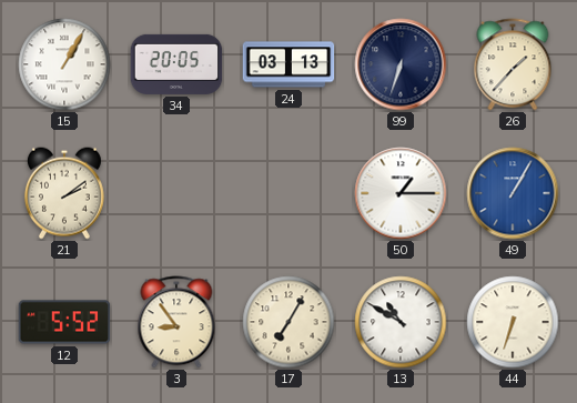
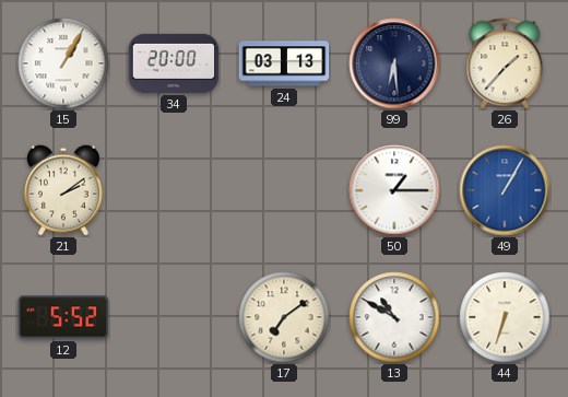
34: 20:05 -> 20:00
99: 6:33 -> 6:29
3: 8:54 -> none
17: 7:05 -> 7:09
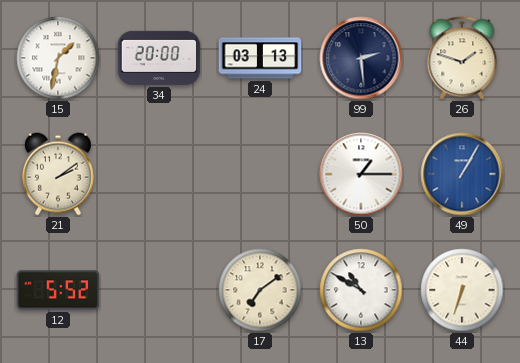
15: 1:05 -> 1:32
99: 6:29 -> 2:29
26: 1:37 -> 1:48
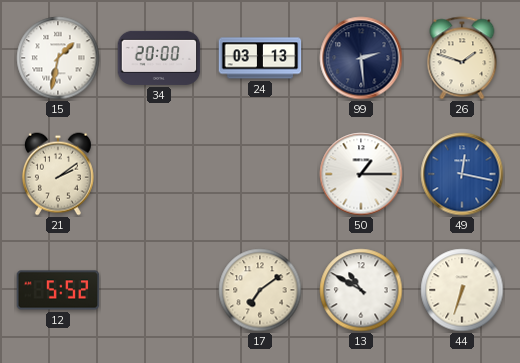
49: 1:05 -> 12:17
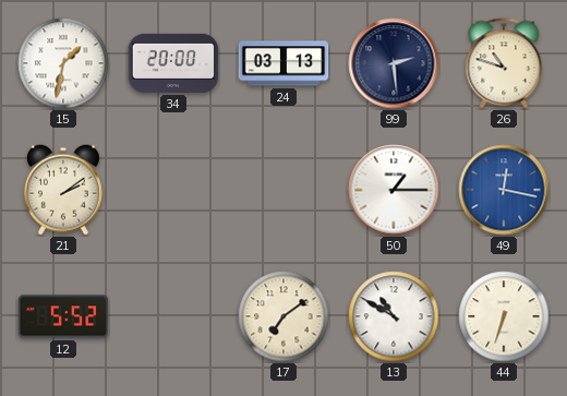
26: 1:48 -> 10:48
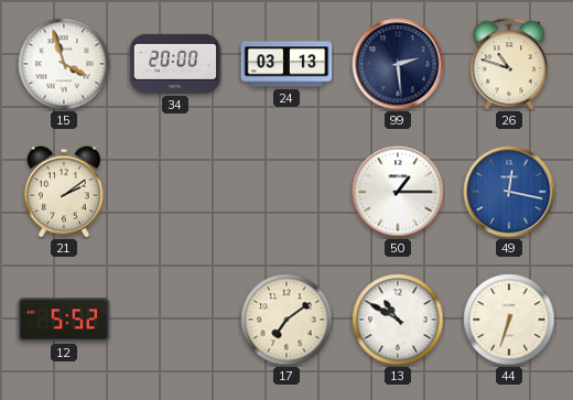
15: 1:32 -> 3:57
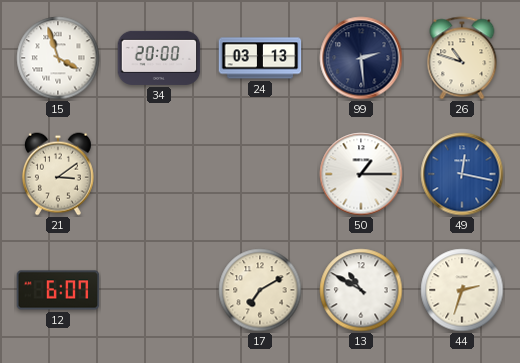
21: 2:09 -> 3:09
12: 5:52 -> 6:07
17: 7:09 -> 7:10
44: 6:33 -> 2:33
